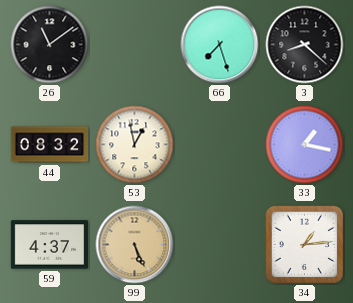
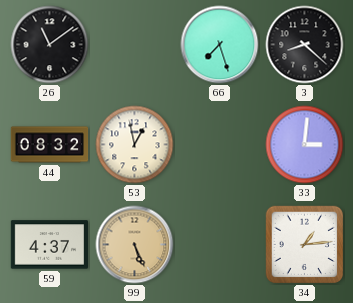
33: 1:17 -> 3:01
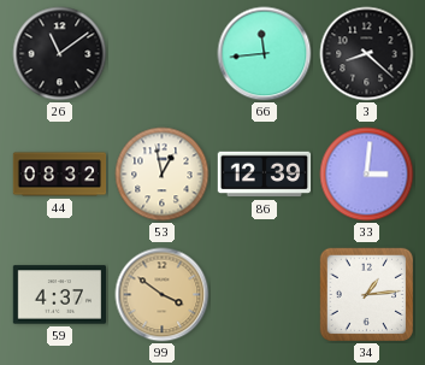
66: 7:27 -> 11:44
86: none -> 12:39
99: 5:26 -> 3:51
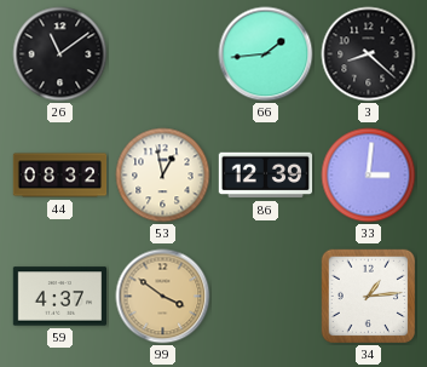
66: 11:44 -> 1:44
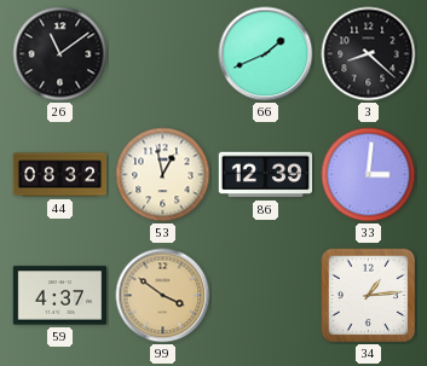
66: 1:44 -> 1:41
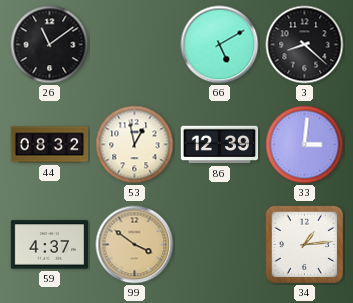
66: 1:41 -> 5:10
